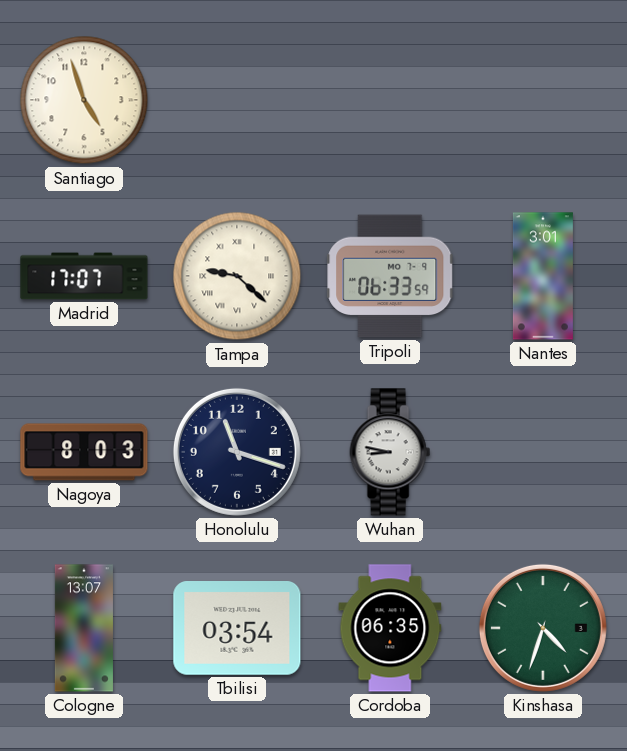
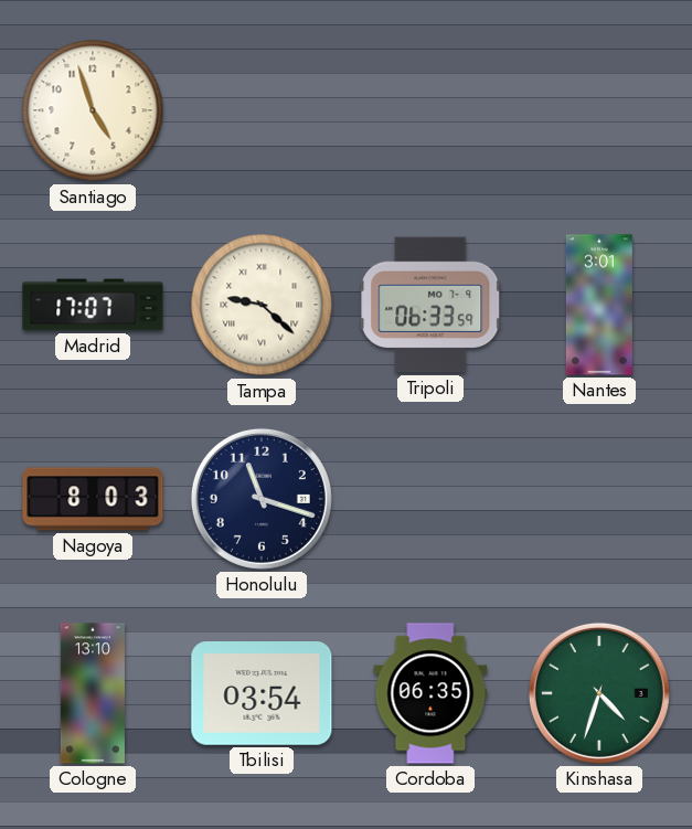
Wuhan: 8:47 -> none
Cologne: 13:07 -> 13:10
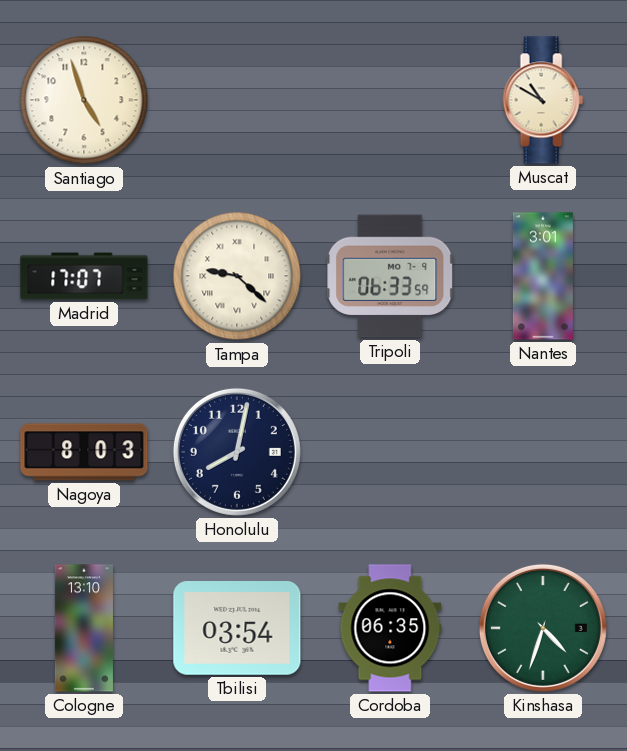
Muscat: none -> 10:50
Honolulu: 11:18 -> 8:02
